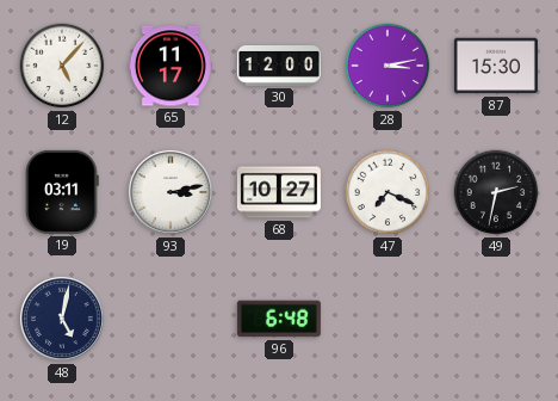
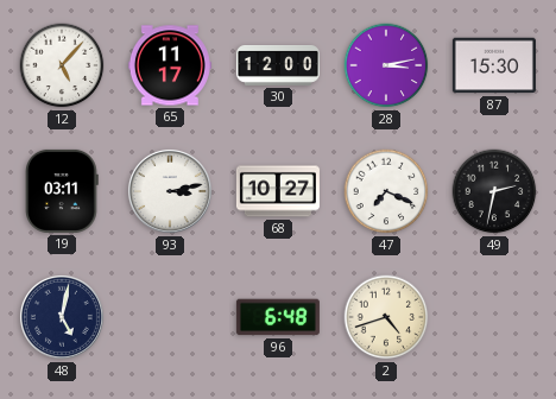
2: none -> 4:42
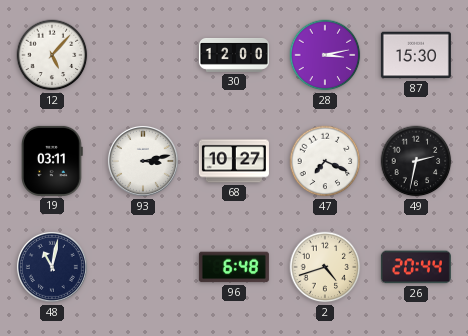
65: 11:17 -> none
48: 5:02 -> 11:02
26: none -> 20:44
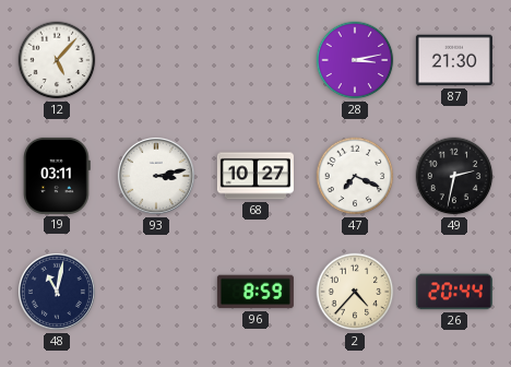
30: 12:00 -> none
87: 15:30 -> 21:30
96: 6:48 -> 8:59
2: 4:42 -> 4:37
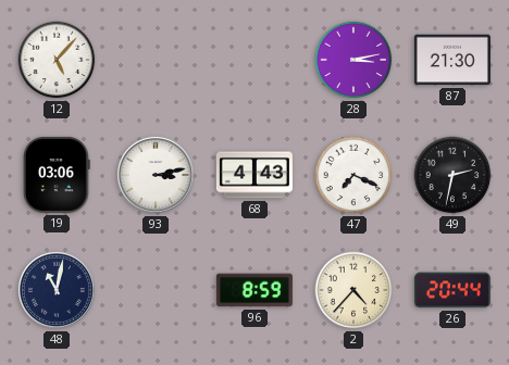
19: 03:11 -> 03:06
68: 10:27 -> 4:43
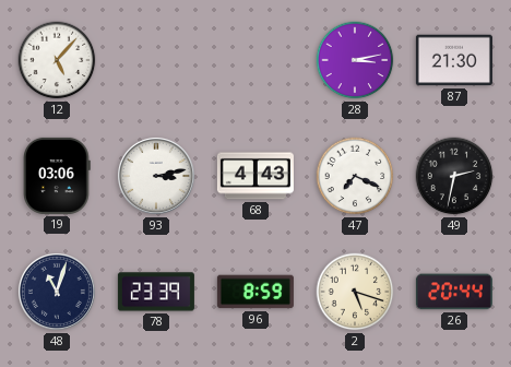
48: 11:02 -> 11:03
78: none -> 23:39
2: 4:37 -> 5:18
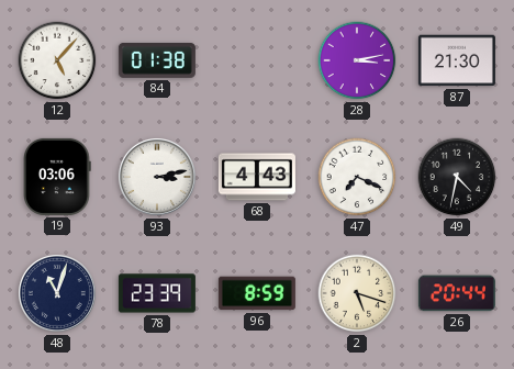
84: none -> 01:38
49: 2:32 -> 4:32
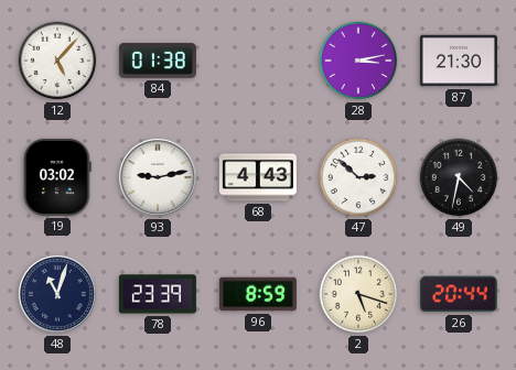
19: 03:06 -> 03:02
93: 3:13 -> 9:13
47: 7:19 -> 2:52
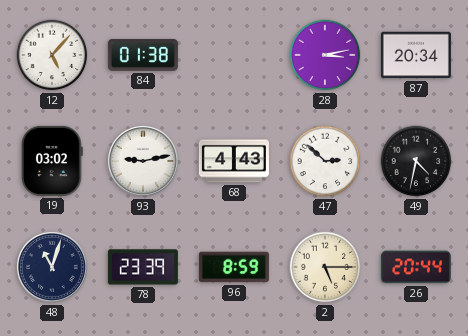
87: 21:30 -> 20:34
2: 5:18 -> 5:15
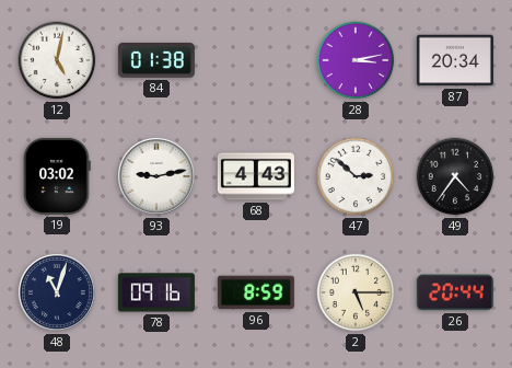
12: 5:07 -> 5:02
49: 4:32 -> 4:36
78: 23:39 -> 09:16
